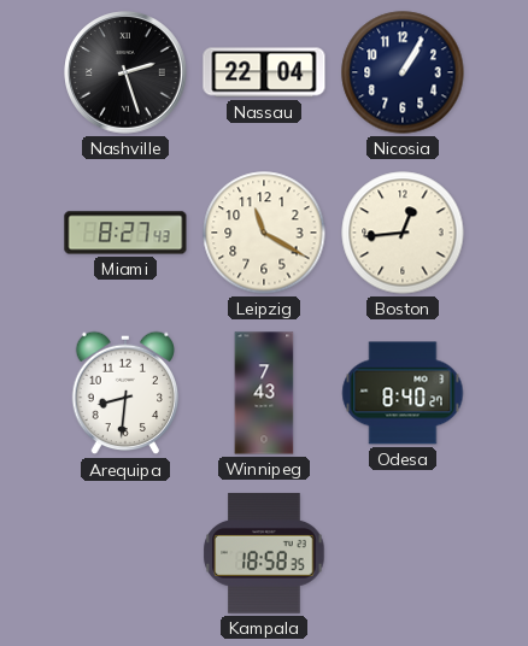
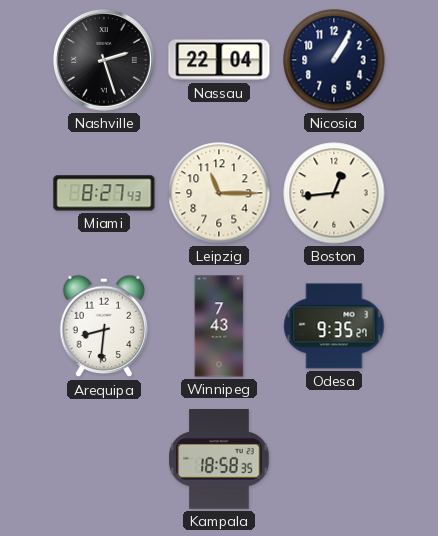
Leipzig: 11:20 -> 11:15
Odesa: 8:40 -> 9:35
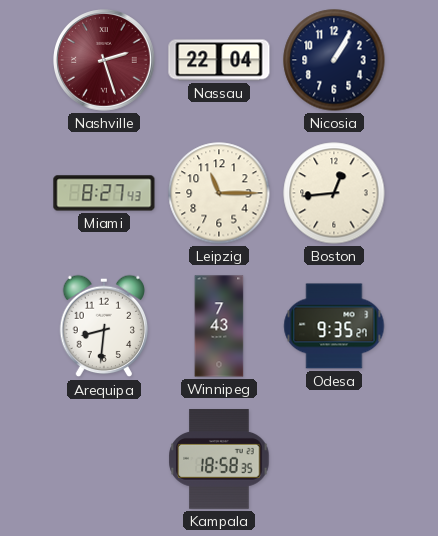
Nashville dial: black -> burgundy
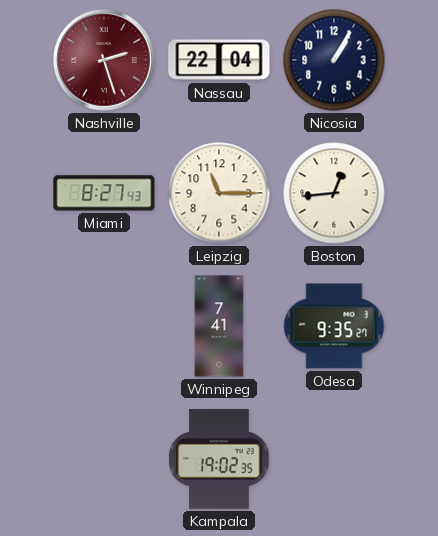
Arequipa: 8:31 -> none
Winnipeg: 7:43 -> 7:41
Kampala: 18:58 -> 19:02
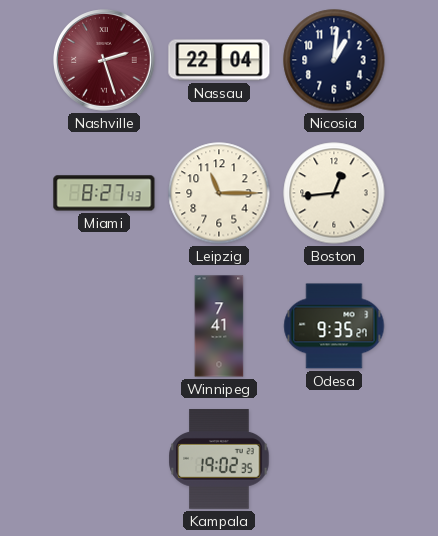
Nicosia: 1:05 -> 1:01
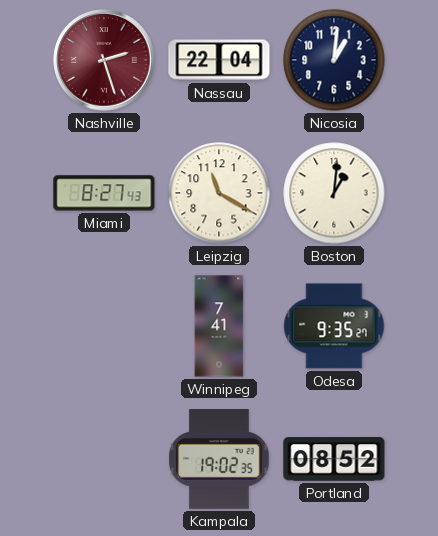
Leipzig: 11:15 -> 11:20
Boston: 12:44 -> 1:01
Portland: none -> 08:52
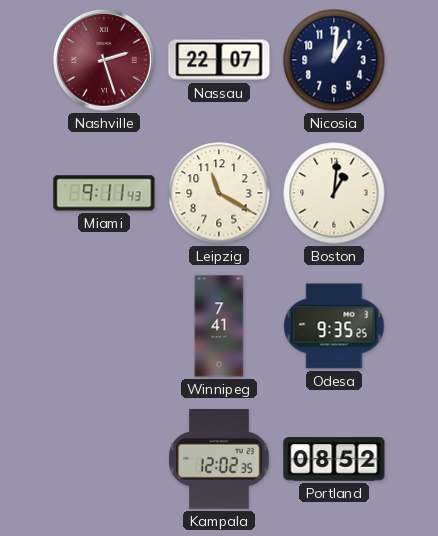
Nassau: 22:04 -> 22:07
Miami: 8:27 -> 9:11
Odesa: 9:35:27 -> 9:35:25
Kampala: 19:02 -> 12:02
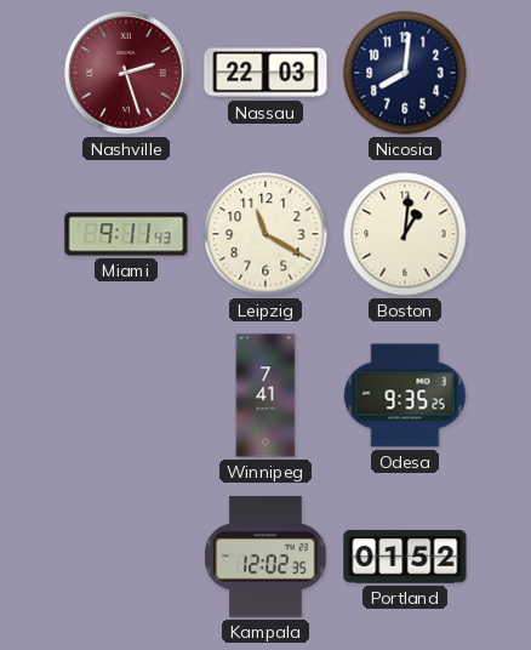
Nassau: 22:07 -> 22:03
Nicosia: 1:01 -> 8:01
Portland: 08:52 -> 01:52
